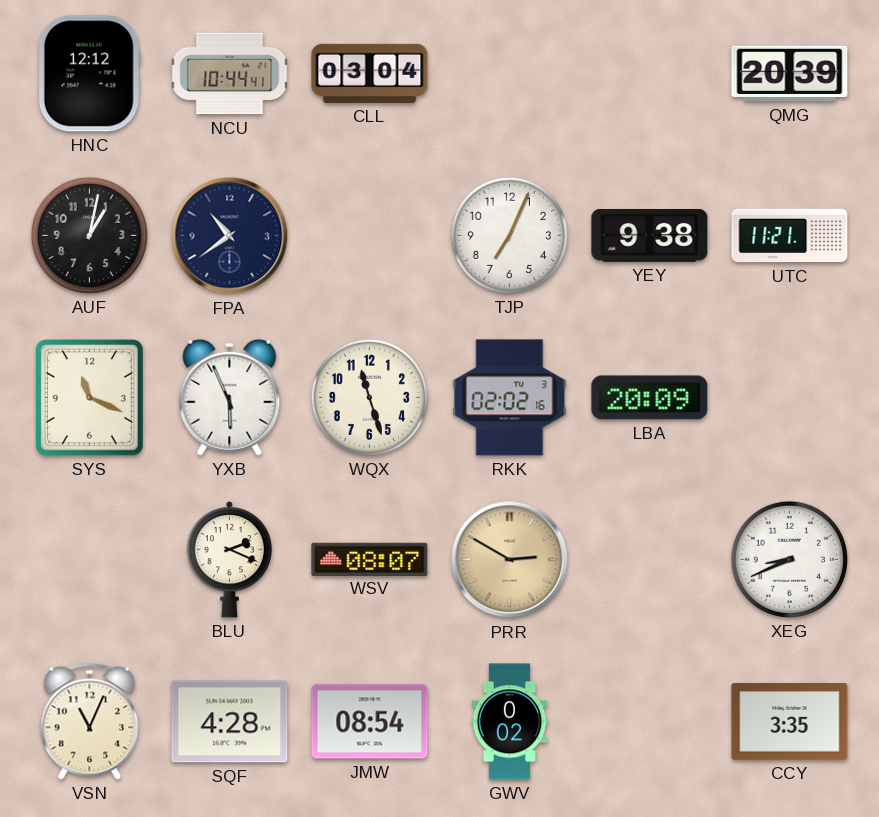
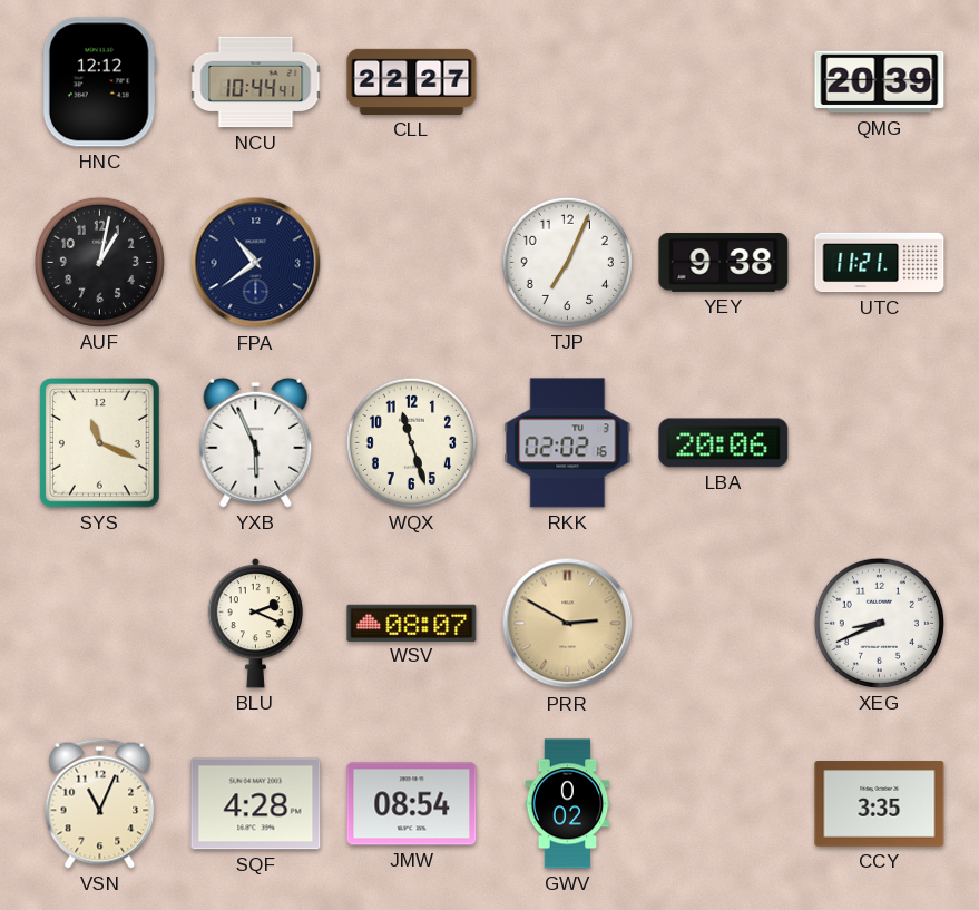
CLL: 03:04 -> 22:27
LBA: 20:09 -> 20:06
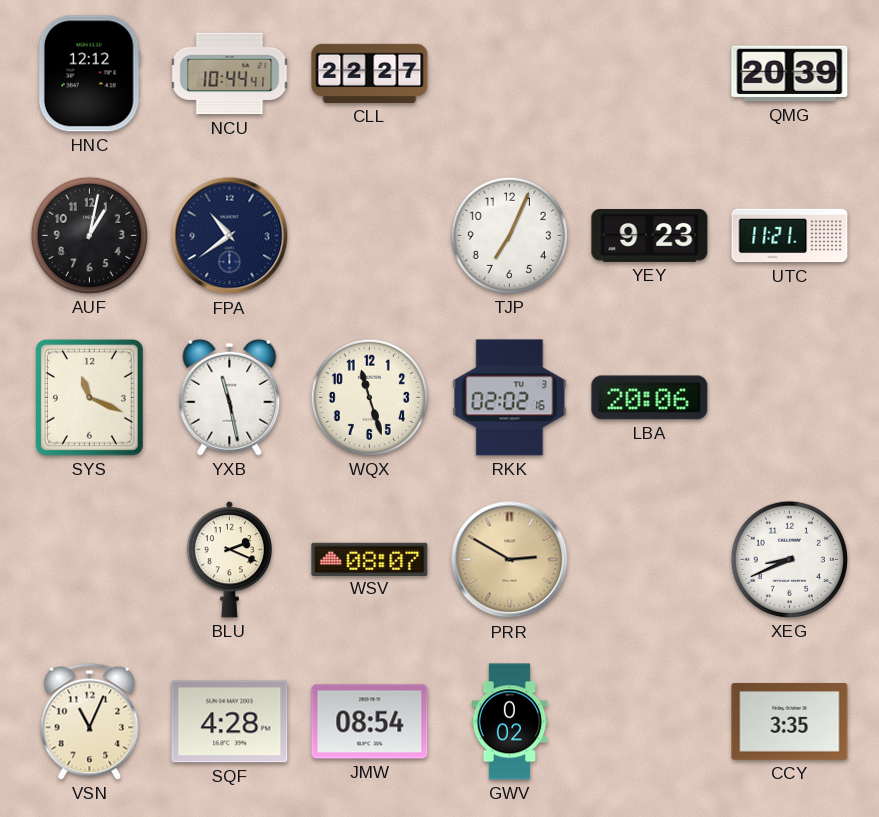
YEY: 9:38 -> 9:23
YXB: 5:56 -> 11:28
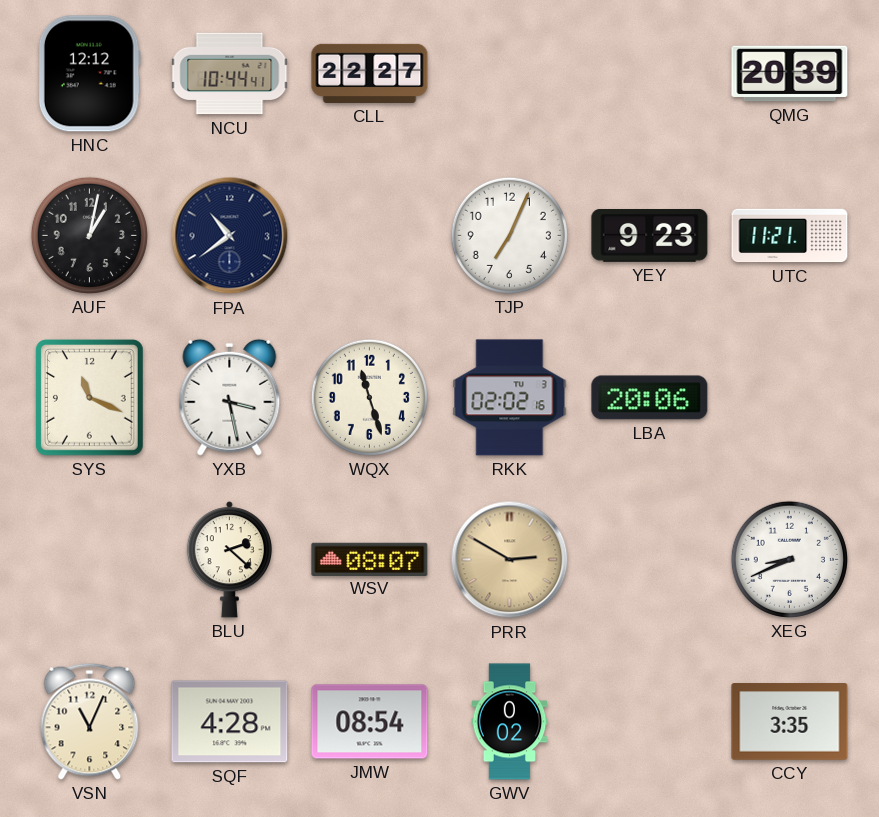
YXB: 11:28 -> 3:28
BLU: 2:19 -> 2:22
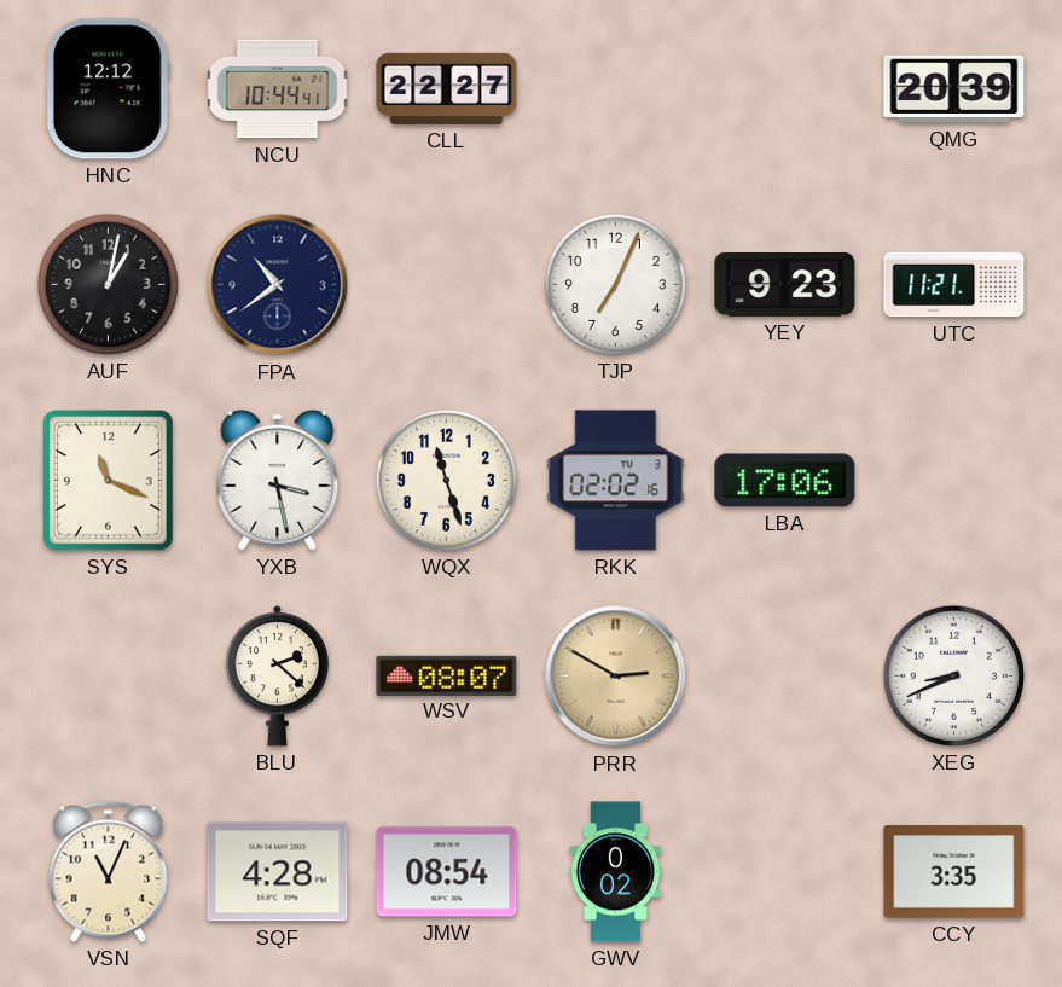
LBA: 20:06 -> 17:06
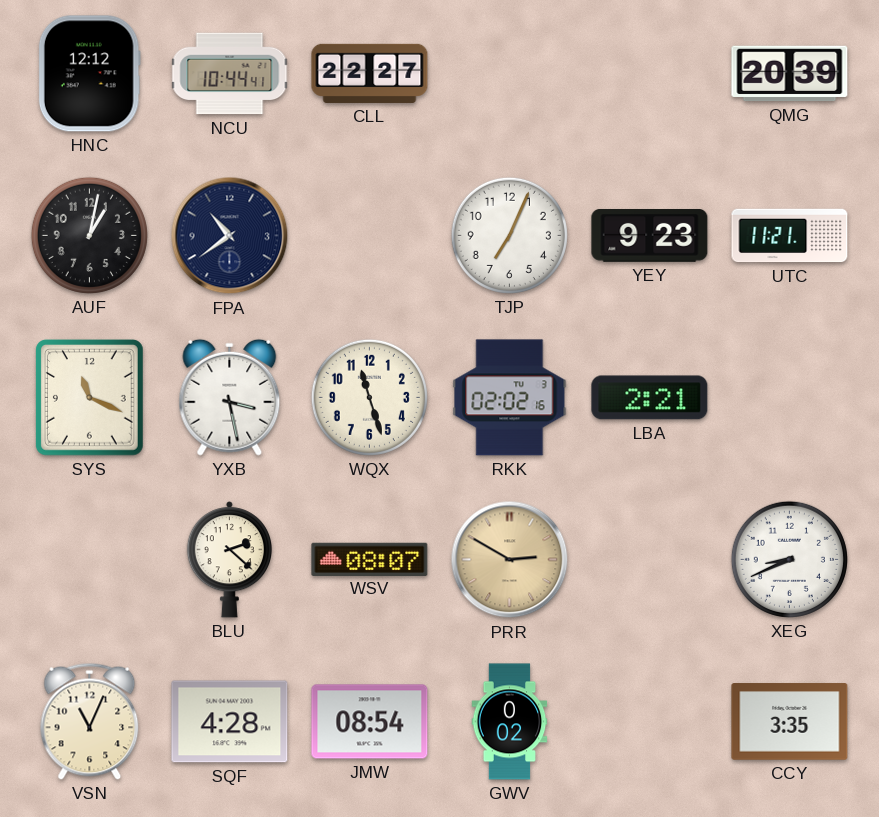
LBA: 17:06 -> 2:21
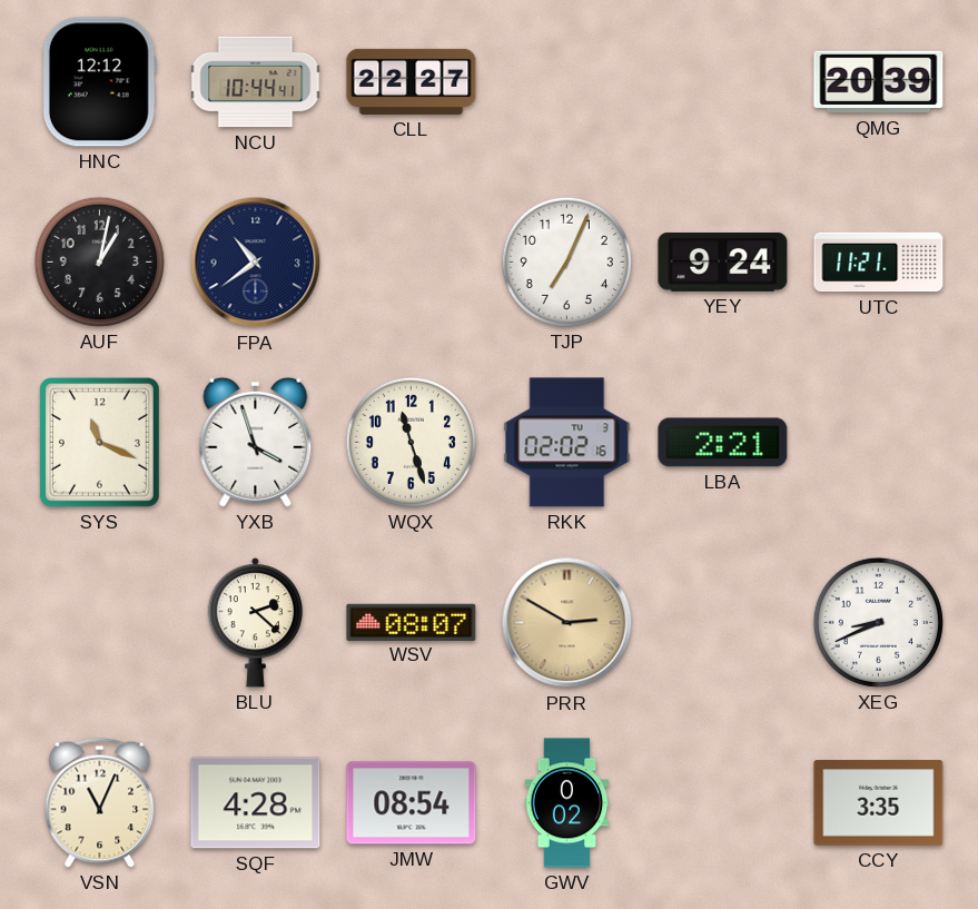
YEY: 9:23 -> 9:24
YXB: 3:28 -> 3:57
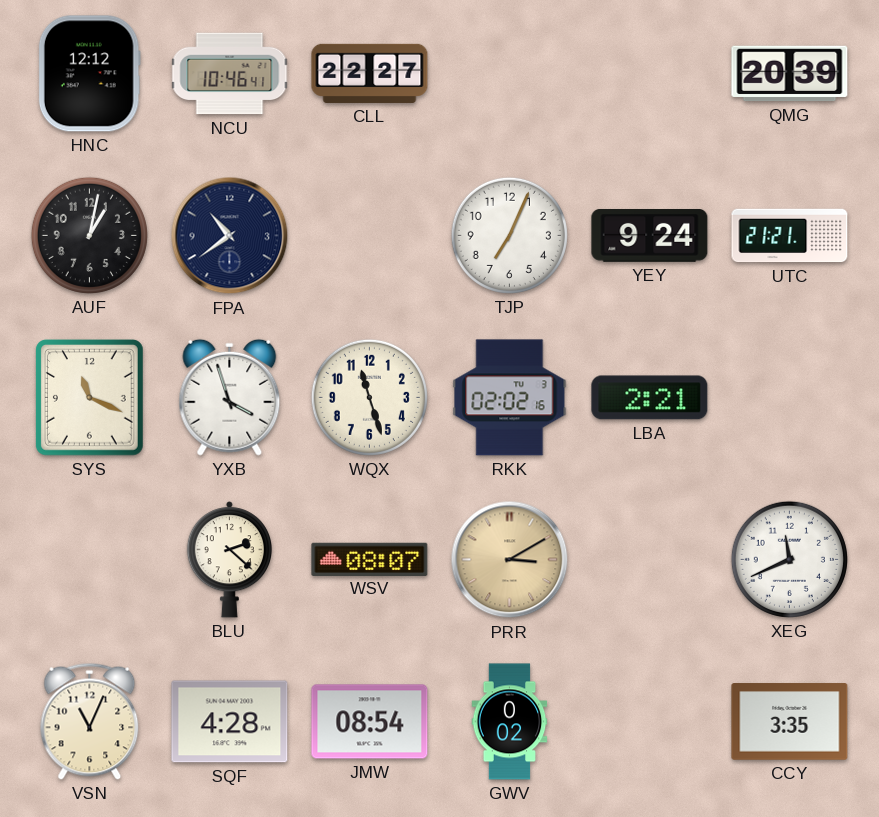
NCU: 10:44 -> 10:46
UTC: 11:21 -> 21:21
PRR: 2:50 -> 3:10
XEG: 8:41 -> 11:41
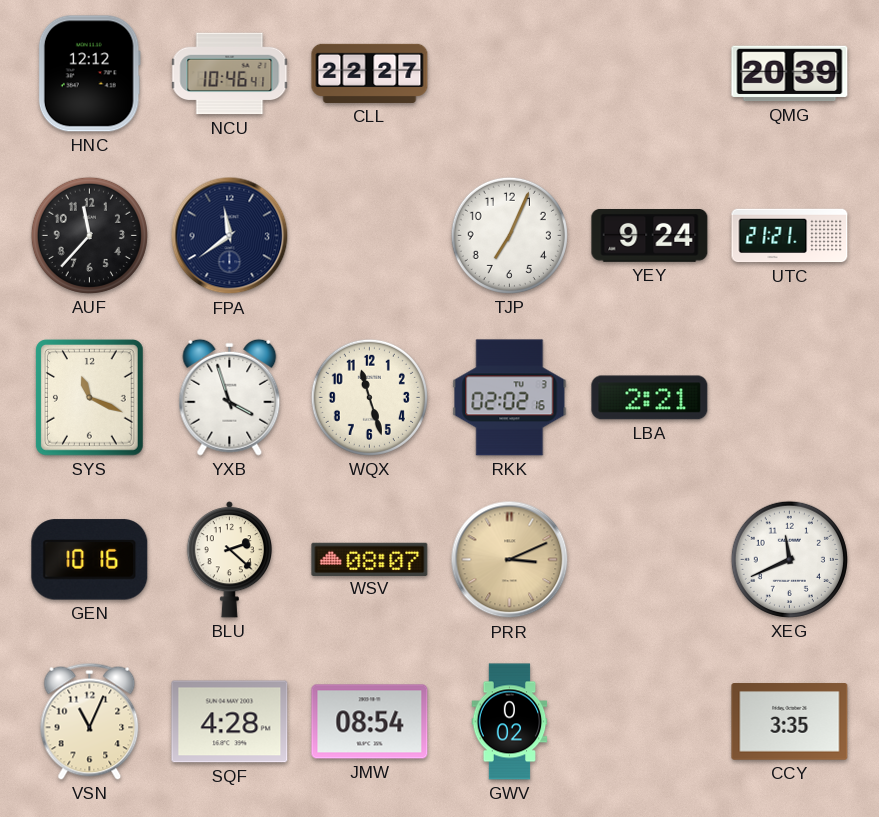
AUF: 1:02 -> 11:37
FPA: 10:39 -> 11:39
GEN: none -> 10:16
PRR: 3:10 -> 3:11
